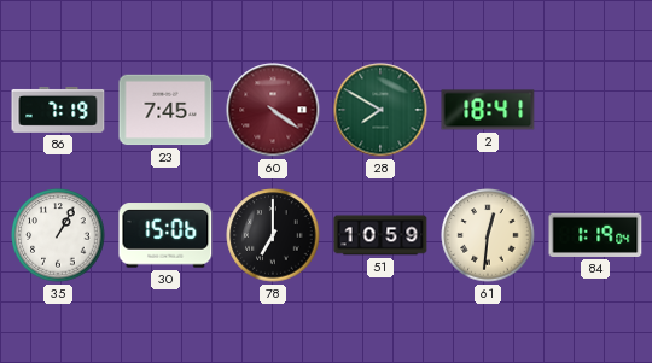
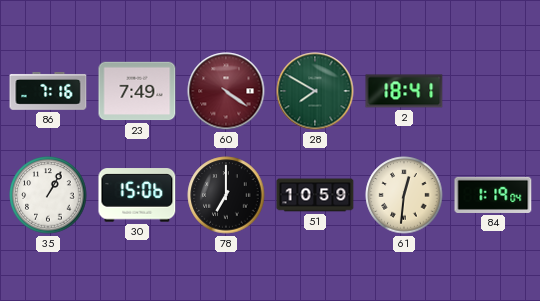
86: 7:19 -> 7:16
23: 7:45 -> 7:49
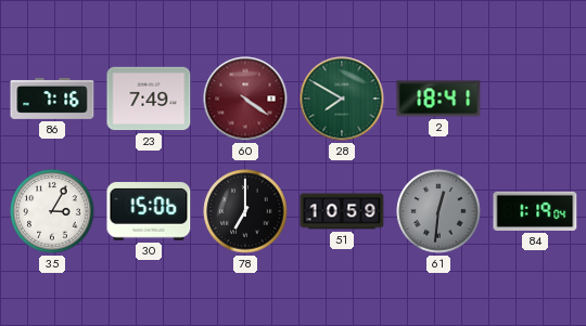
35: 1:05 -> 3:05
61 dial: cream -> grey
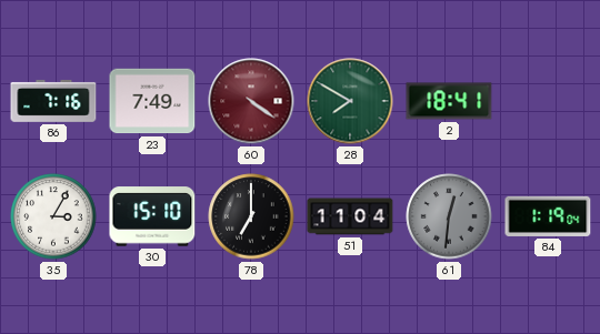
30: 15:06 -> 15:10
51: 10:59 -> 11:04
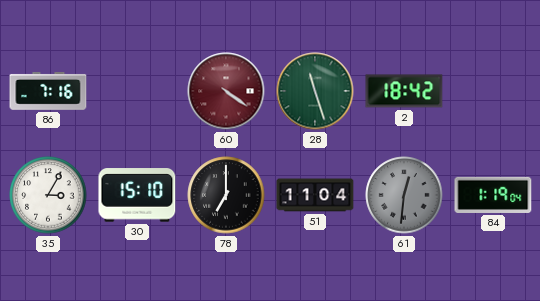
23: 7:49 -> none
28: 7:50 -> 11:27
2: 18:41 -> 18:42
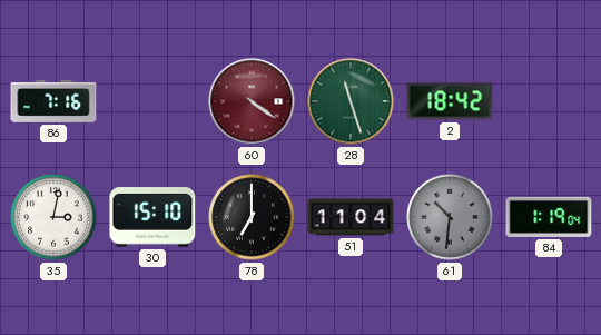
35: 3:05 -> 3:02
61: 12:31 -> 10:31
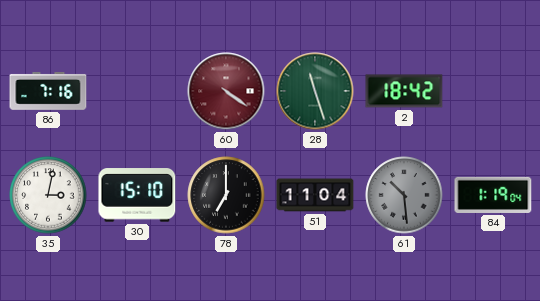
61: 10:31 -> 10:29
